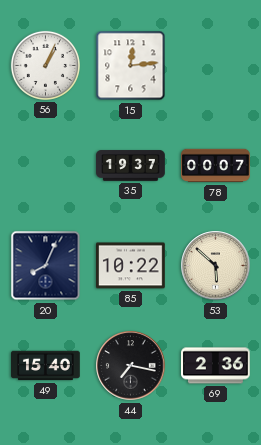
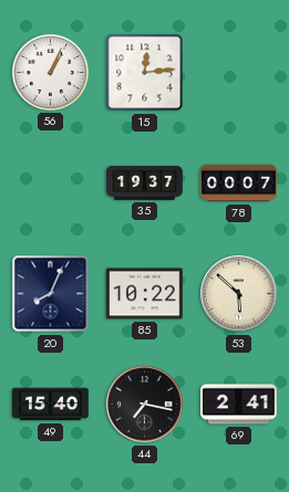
69: 2:36 -> 2:41
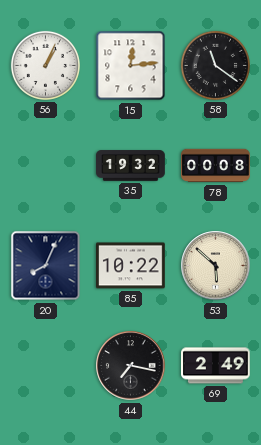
58: none -> 11:21
35: 19:37 -> 19:32
78: 00:07 -> 00:08
49: 15:40 -> none
69: 2:41 -> 2:49
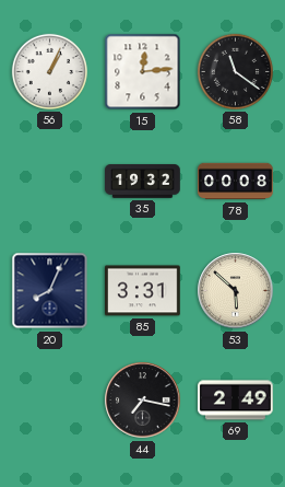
85: 10:22 -> 3:31
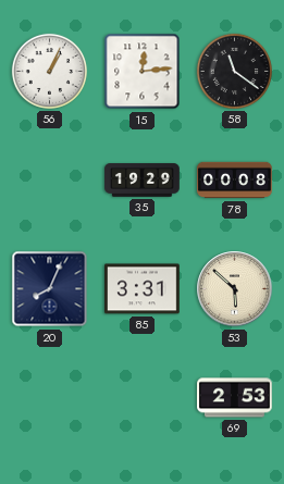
35: 19:32 -> 19:29
44: 7:17 -> none
69: 2:49 -> 2:53
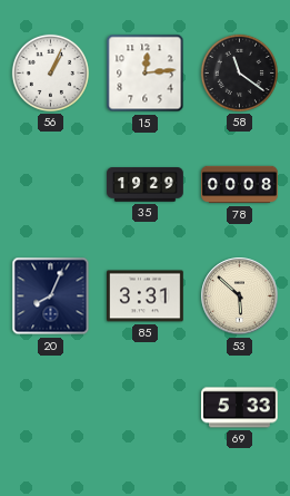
69: 2:53 -> 5:33
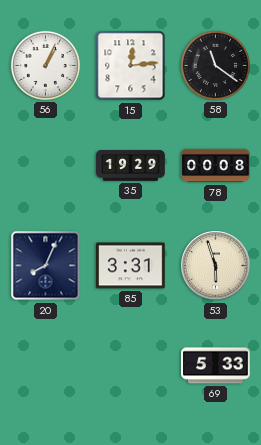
53: 5:52 -> 5:57
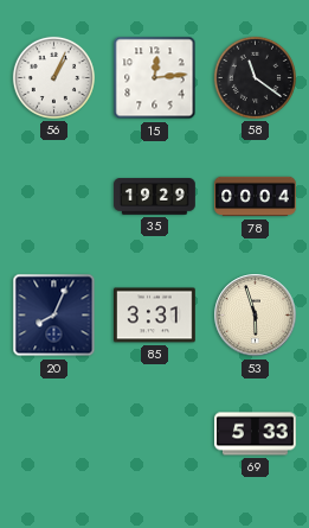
78: 00:08 -> 00:04
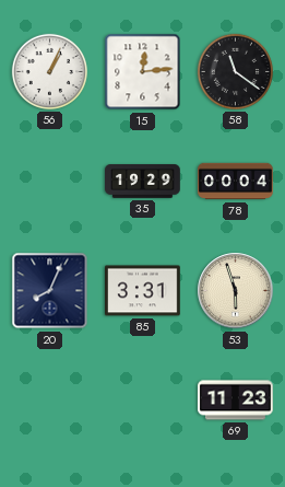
69: 5:33 -> 11:23
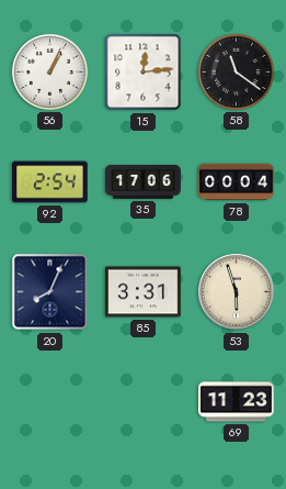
92: none -> 2:54
35: 19:29 -> 17:06
